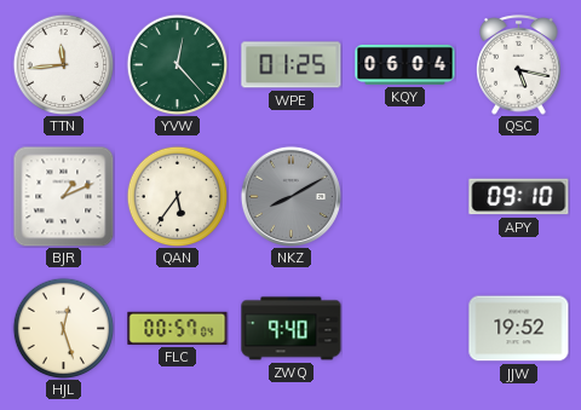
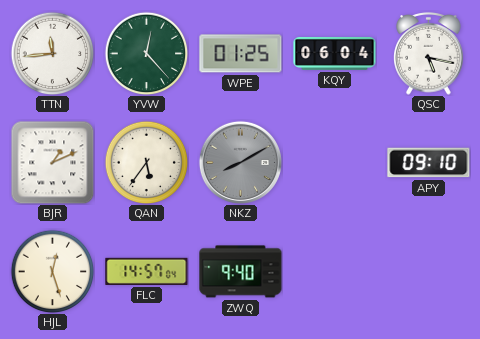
FLC: 00:57 -> 14:57
JJW: 19:52 -> none
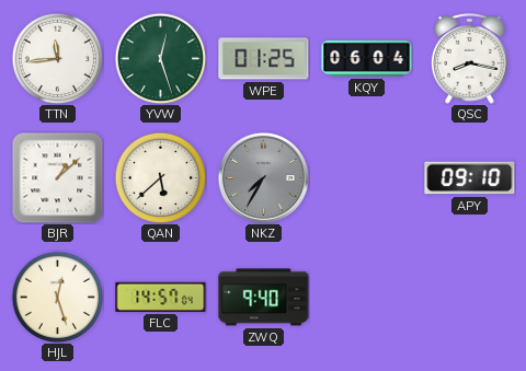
YVW: 12:23 -> 12:27
QSC: 5:17 -> 8:17
BJR: 1:11 -> 1:08
QAN: 5:36 -> 5:38
NKZ: 8:10 -> 7:35
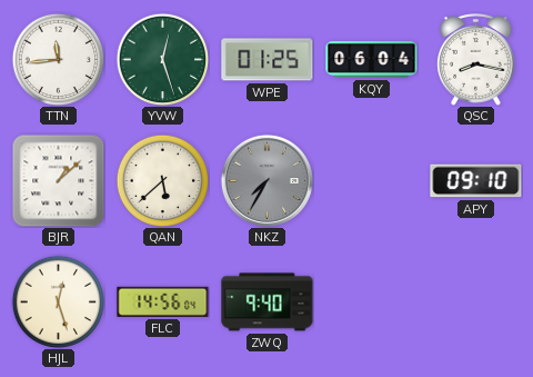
FLC: 14:57 -> 14:56
